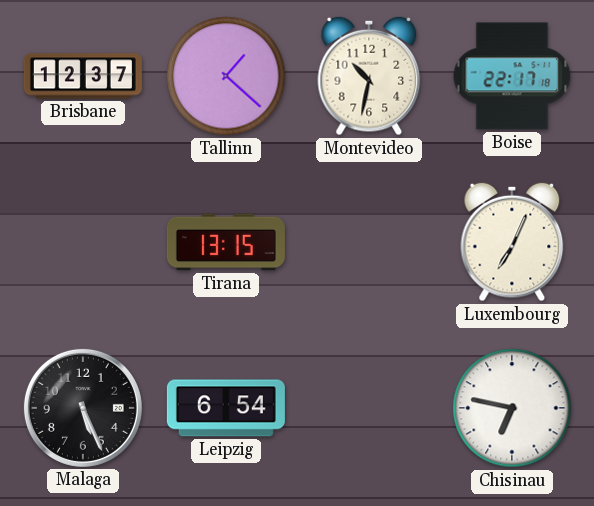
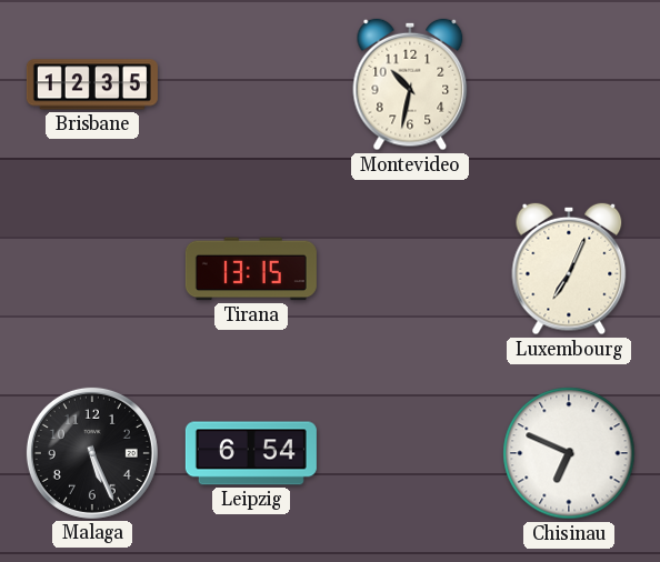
Brisbane: 12:37 -> 12:35
Tallinn: 1:22 -> none
Boise: 22:17 -> none
Chisinau: 6:47 -> 6:49
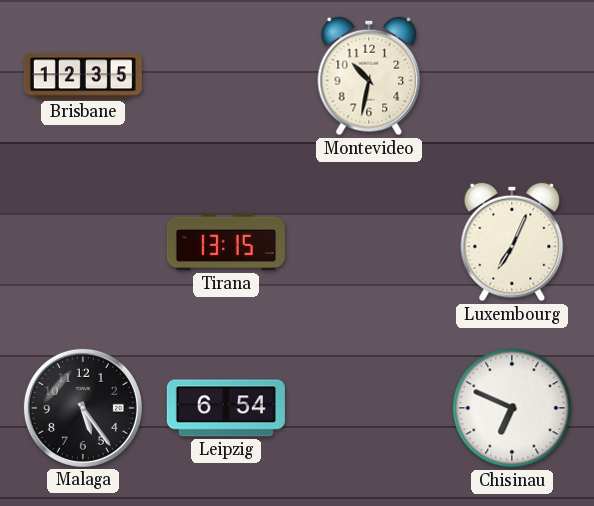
Malaga: 5:26 -> 5:24
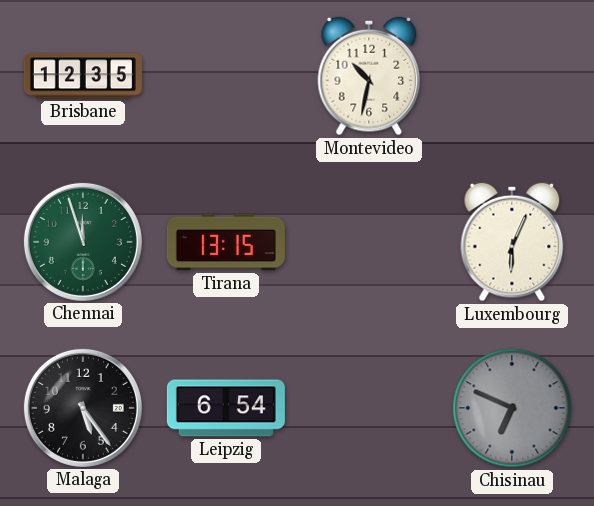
Chennai: none -> 11:57
Luxembourg: 7:04 -> 6:04
Chisinau dial: white -> grey
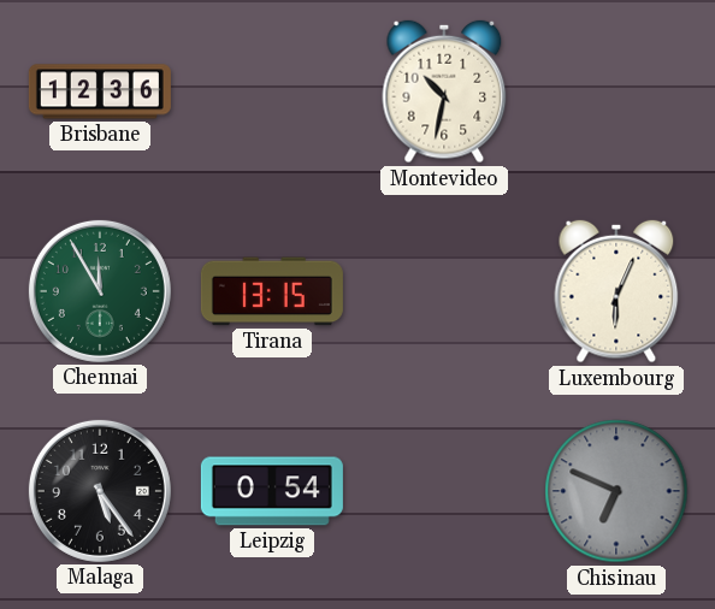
Brisbane: 12:35 -> 12:36
Chennai: 11:57 -> 11:55
Leipzig: 6:54 -> 0:54
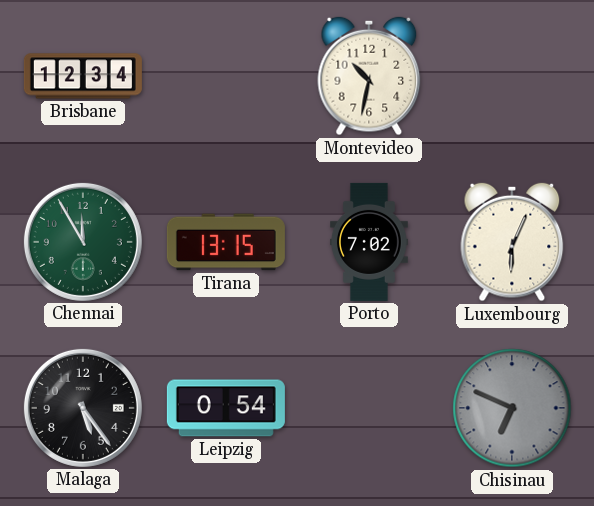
Brisbane: 12:36 -> 12:34
Porto: none -> 7:02
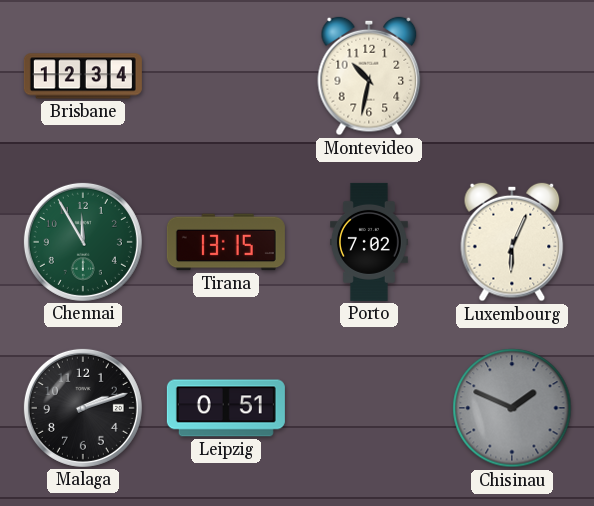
Malaga: 5:24 -> 2:12
Leipzig: 0:54 -> 0:51
Chisinau: 6:49 -> 1:49
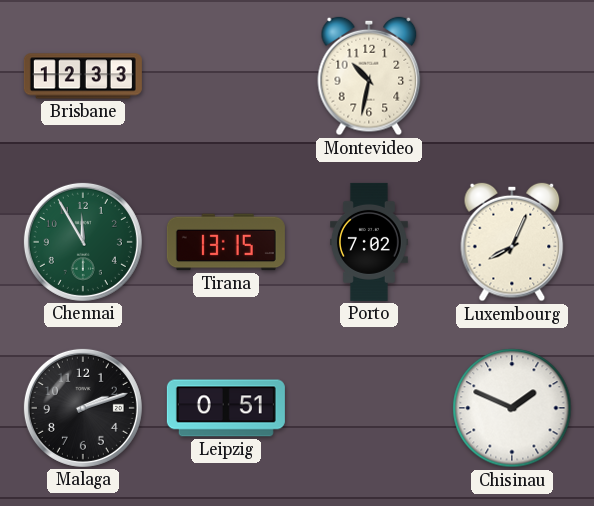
Brisbane: 12:34 -> 12:33
Luxembourg: 6:04 -> 8:04
Chisinau dial: grey -> white
